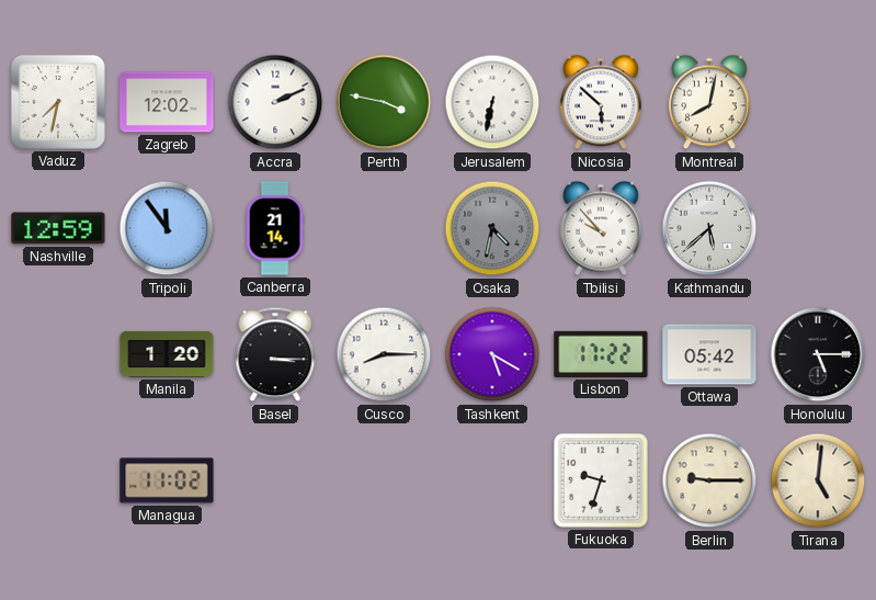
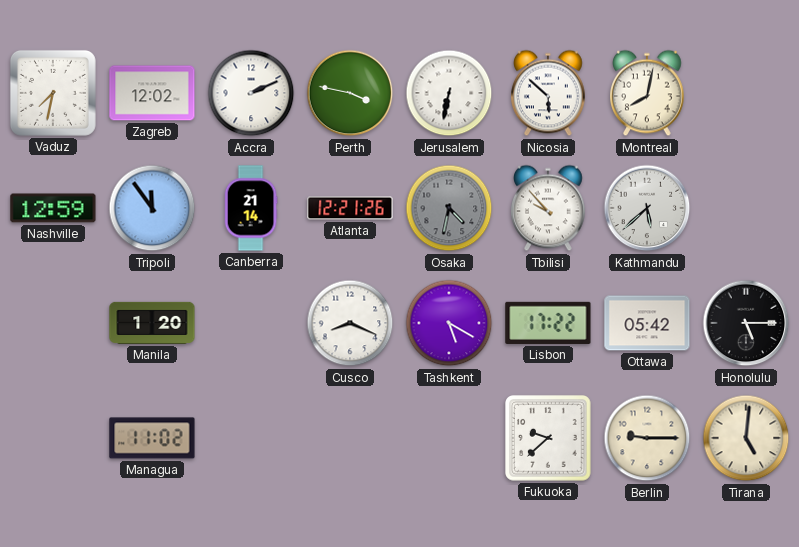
Atlanta: none -> 12:21
Basel: 3:15 -> none
Cusco: 8:15 -> 8:19
Fukuoka: 9:33 -> 9:38
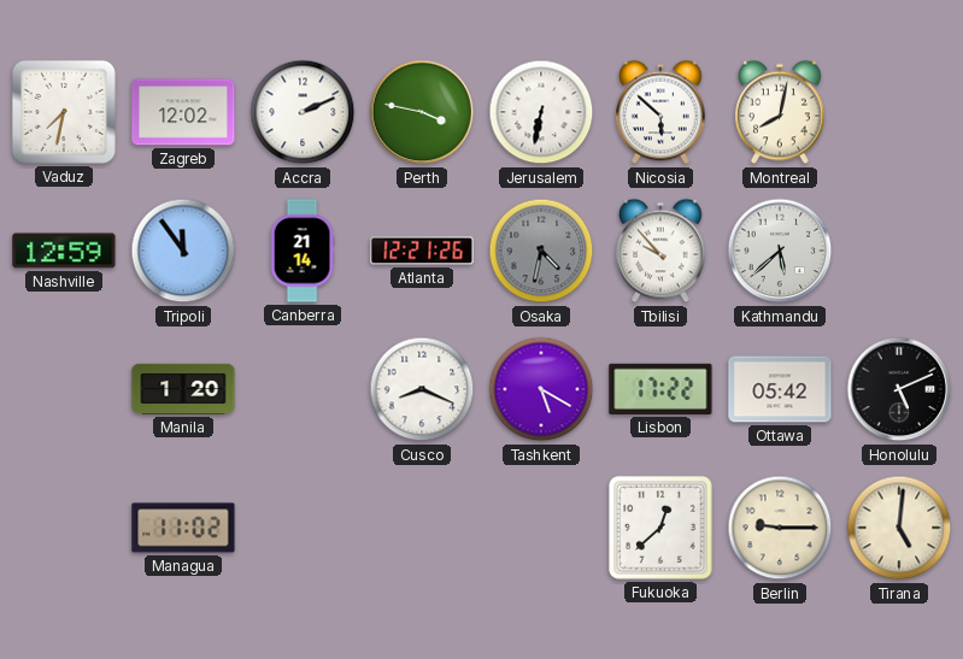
Honolulu: 5:15 -> 5:11
Fukuoka: 9:38 -> 12:38
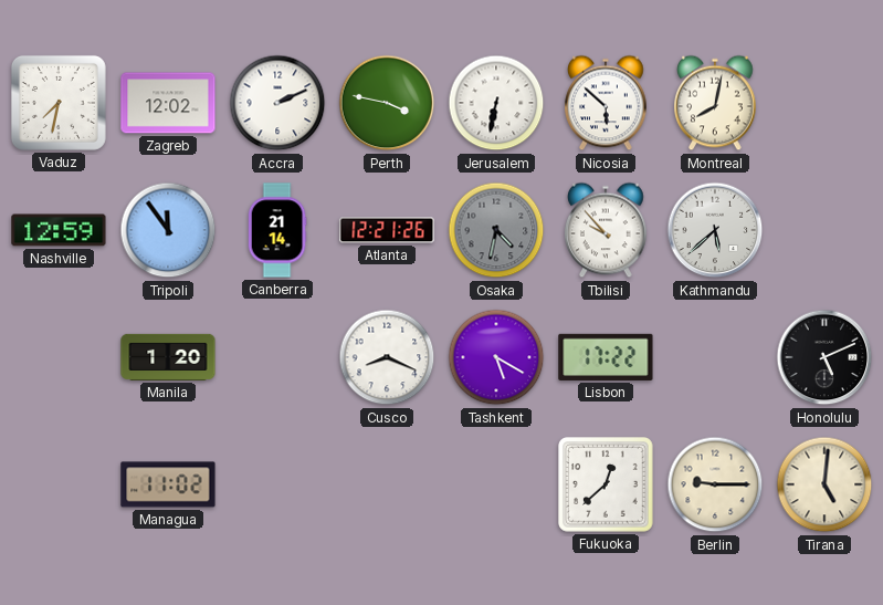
Ottawa: 05:42 -> none
